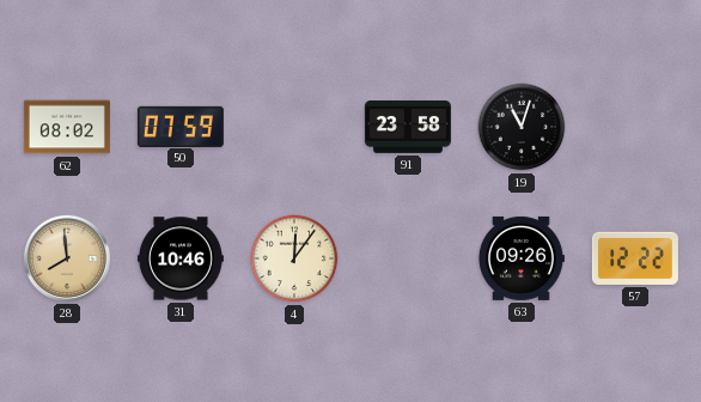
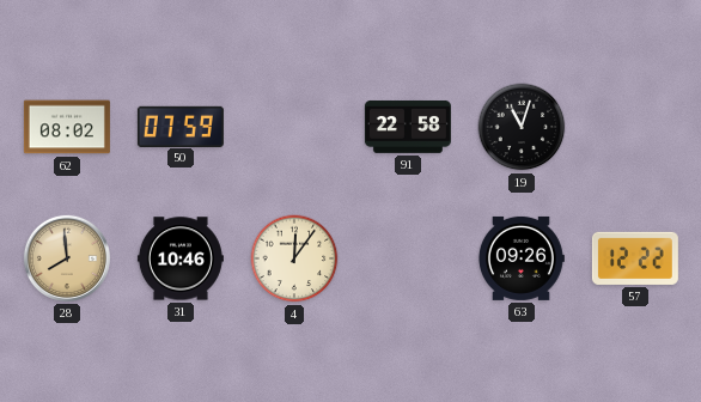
91: 23:58 -> 22:58
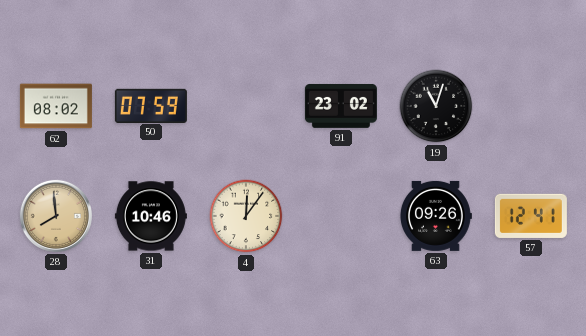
91: 22:58 -> 23:02
57: 12:22 -> 12:41
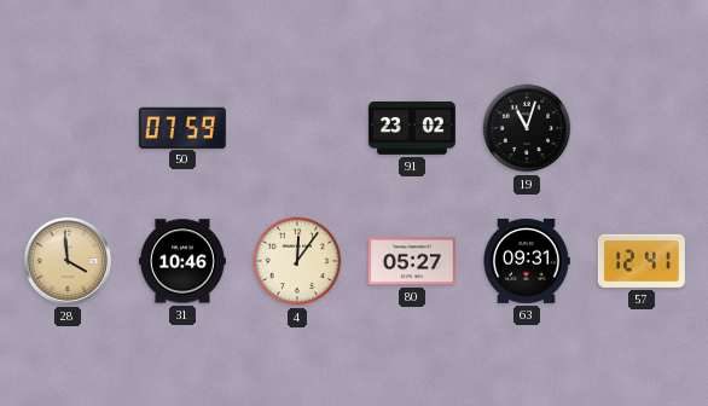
62: 08:02 -> none
28: 7:59 -> 3:59
80: none -> 05:27
63: 09:26 -> 09:31
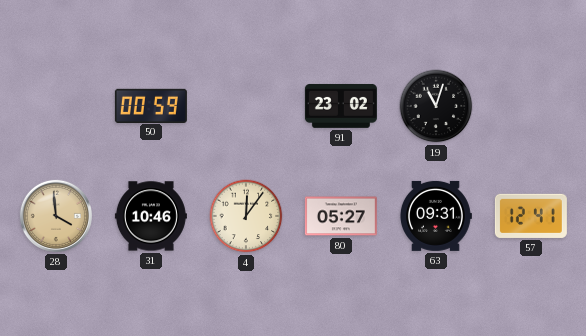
50: 07:59 -> 00:59
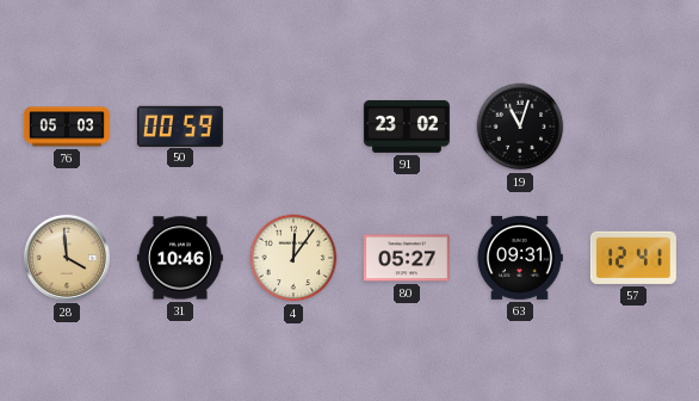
76: none -> 05:03
